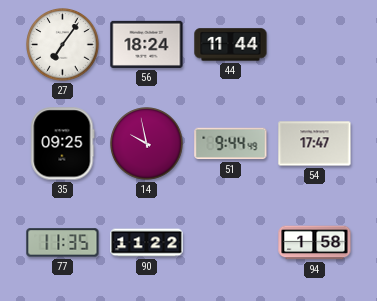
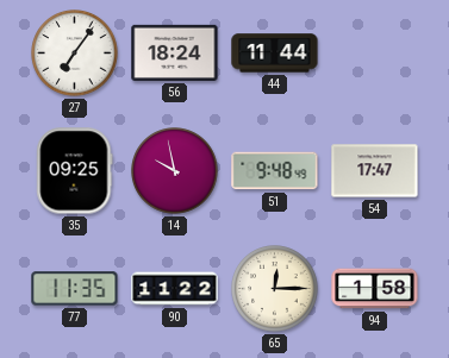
51: 9:44 -> 9:48
65: none -> 12:15
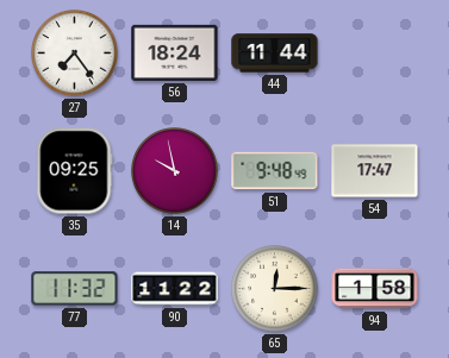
27: 7:06 -> 7:24
77: 11:35 -> 11:32
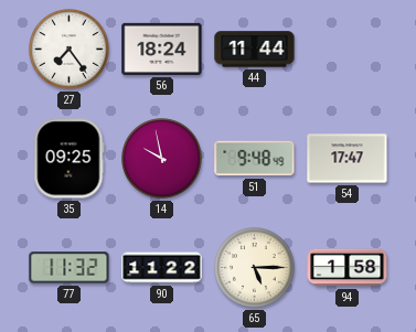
65: 12:15 -> 5:15
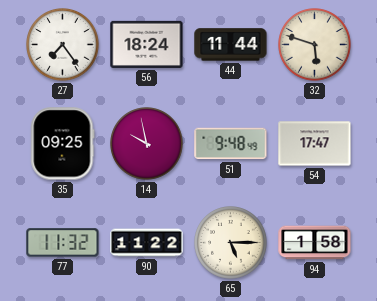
32: none -> 5:48
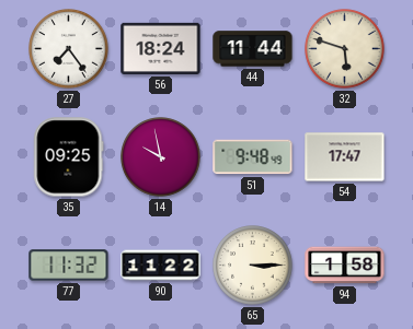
65: 5:15 -> 3:15
